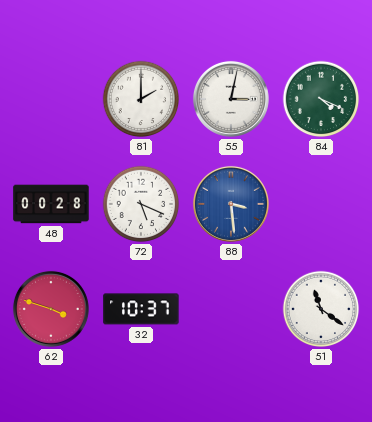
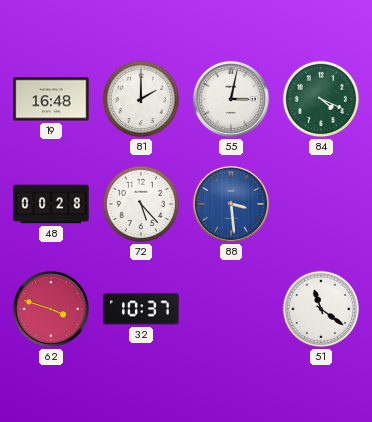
19: none -> 16:48
72: 5:19 -> 5:23
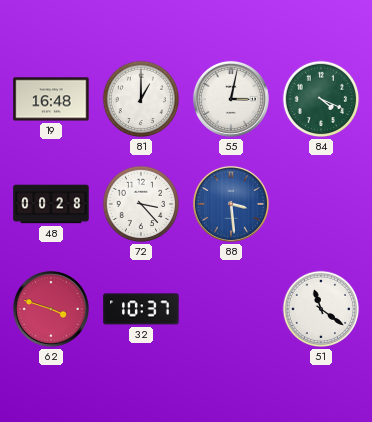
81: 2:00 -> 1:00
72: 5:23 -> 3:23
